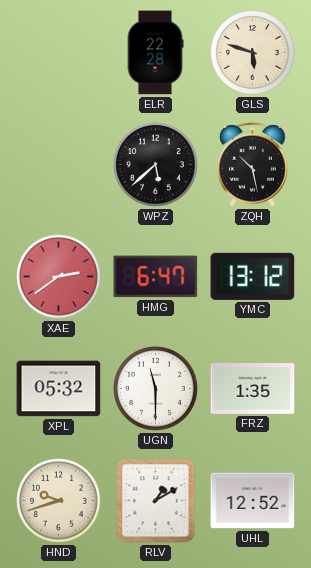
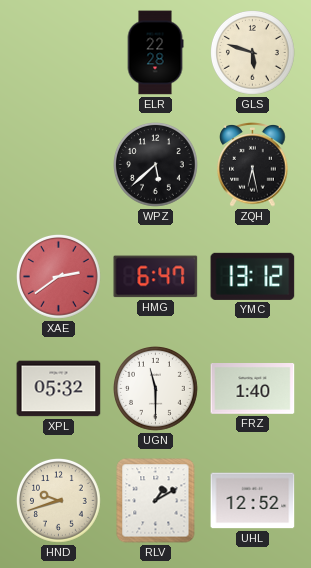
ZQH: 10:28 -> 6:28
FRZ: 1:35 -> 1:40
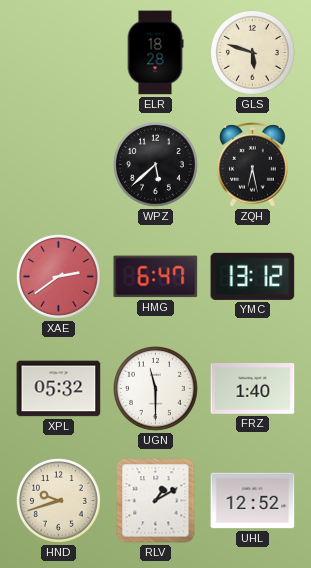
ELR: 22:28 -> 18:28
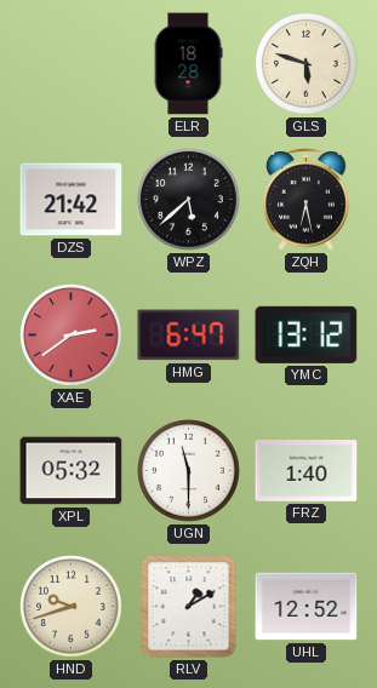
DZS: none -> 21:42
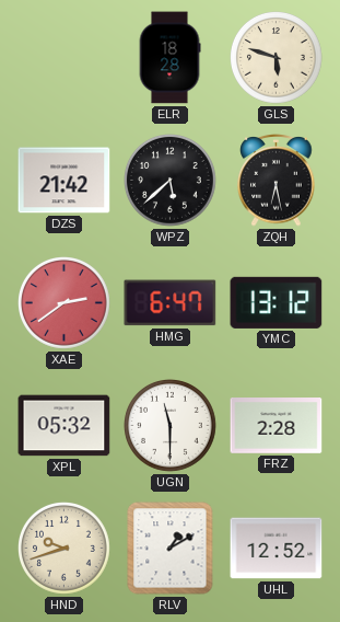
FRZ: 1:40 -> 2:28
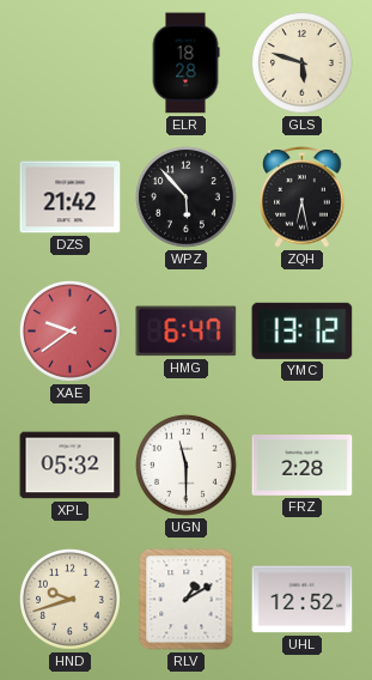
WPZ: 5:38 -> 5:53
XAE: 2:39 -> 9:39
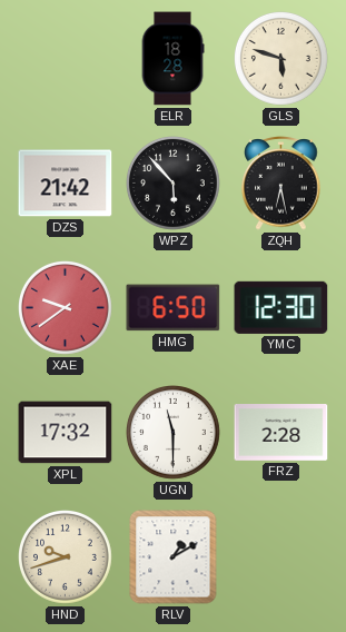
HMG: 6:47 -> 6:50
YMC: 13:12 -> 12:30
XPL: 05:32 -> 17:32
UHL: 12:52 -> none
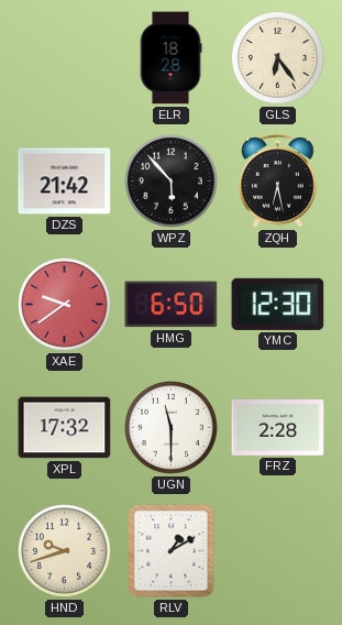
GLS: 5:48 -> 6:24
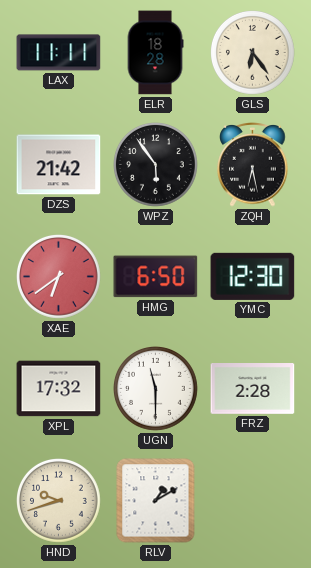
LAX: none -> 11:11
WPZ: 5:53 -> 5:54
XAE: 9:39 -> 6:39
